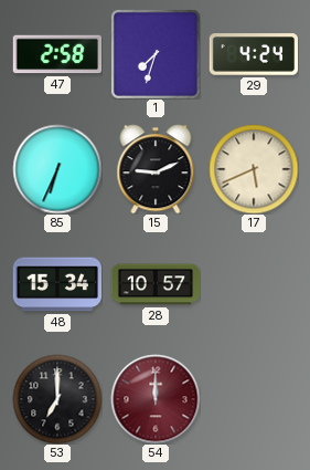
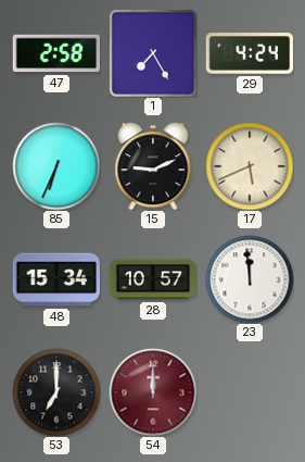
1: 7:33 -> 7:25
23: none -> 11:59
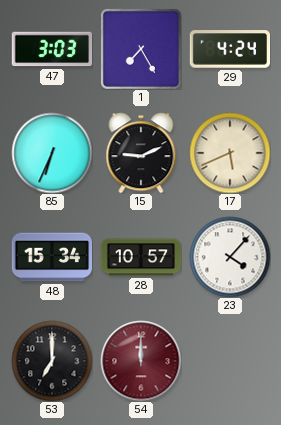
47: 2:58 -> 3:03
23: 11:59 -> 4:07
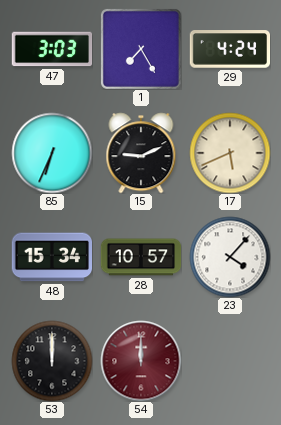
53: 7:00 -> 12:00
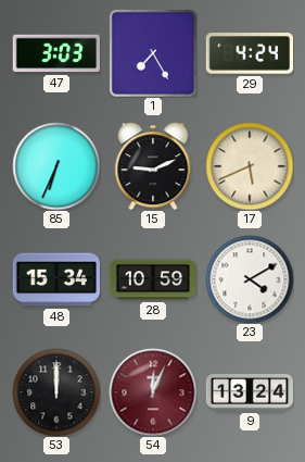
28: 10:57 -> 10:59
23: 4:07 -> 4:10
54: 12:00 -> 12:04
9: none -> 13:24
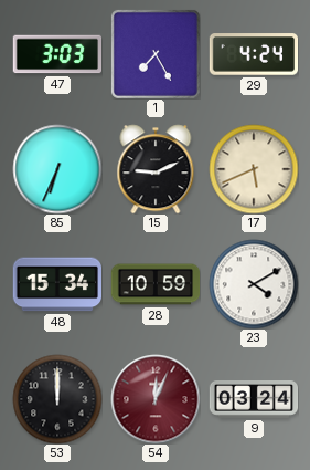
9: 13:24 -> 03:24
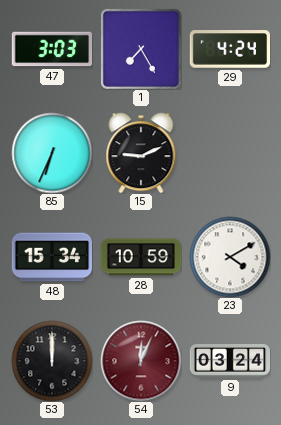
17: 5:41 -> none
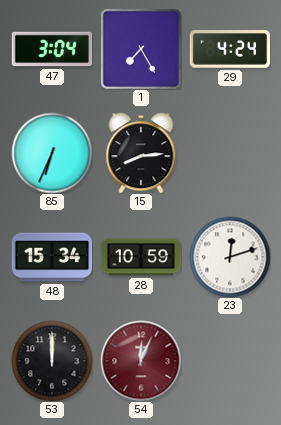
47: 3:03 -> 3:04
15: 9:11 -> 8:14
23: 4:10 -> 12:12
9: 03:24 -> none
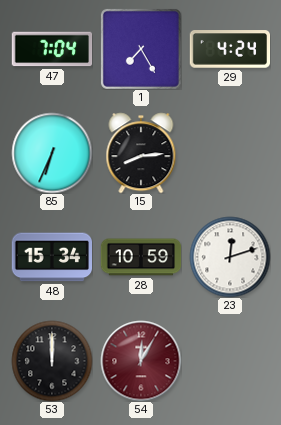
47: 3:04 -> 7:04
54: 12:04 -> 12:05
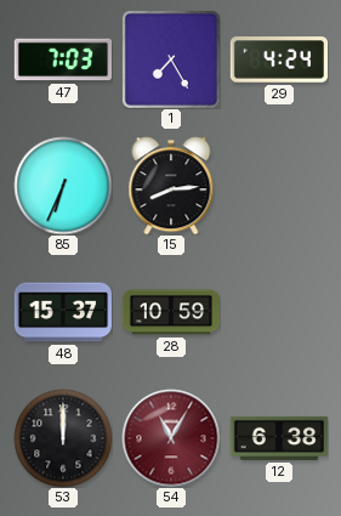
47: 7:04 -> 7:03
48: 15:34 -> 15:37
23: 12:12 -> none
54: 12:05 -> 11:05
12: none -> 6:38
